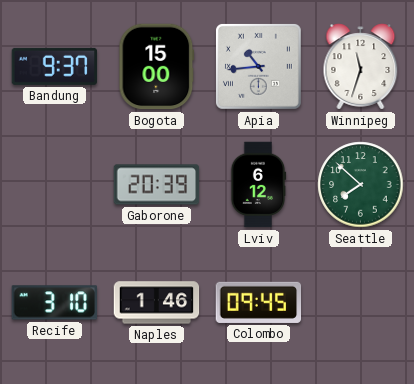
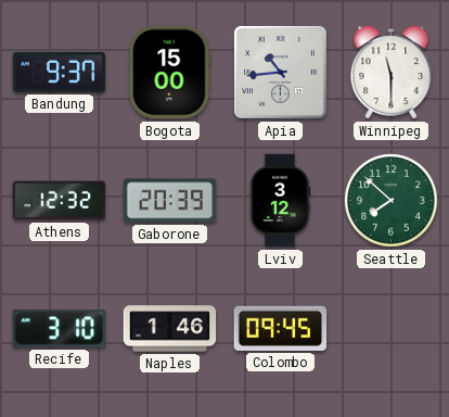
Winnipeg: 11:33 -> 11:30
Athens: none -> 12:32
Lviv: 6:12 -> 3:12
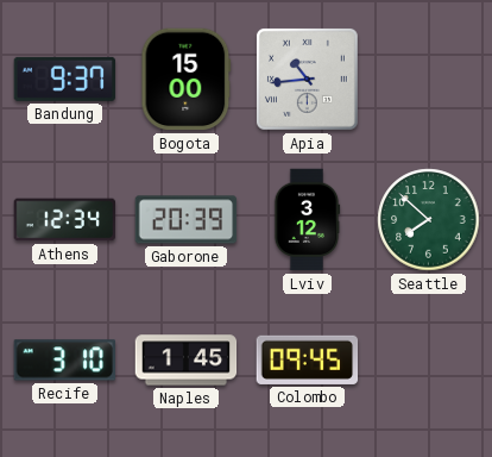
Winnipeg: 11:30 -> none
Athens: 12:32 -> 12:34
Naples: 1:46 -> 1:45
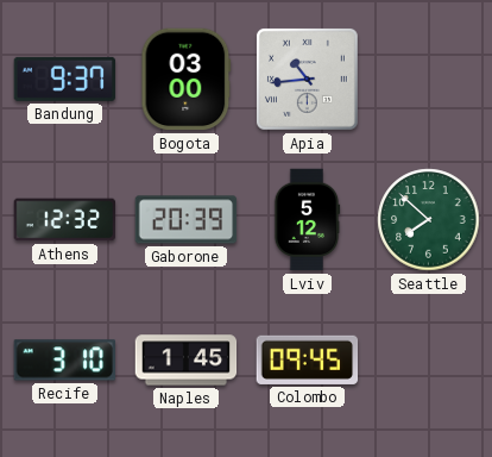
Bogota: 15:00 -> 03:00
Athens: 12:34 -> 12:32
Lviv: 3:12 -> 5:12
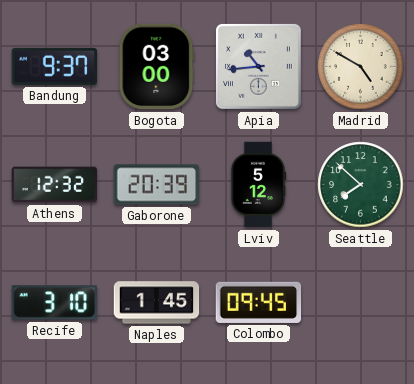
Madrid: none -> 4:50
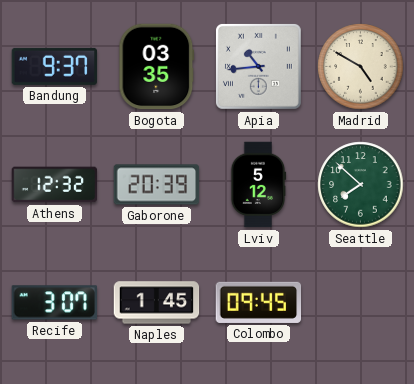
Bogota: 03:00 -> 03:35
Recife: 3:10 -> 3:07
